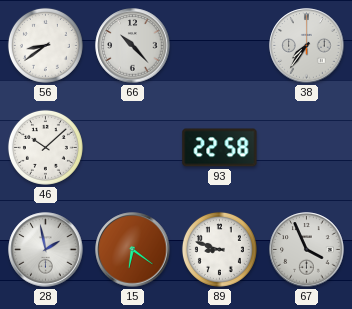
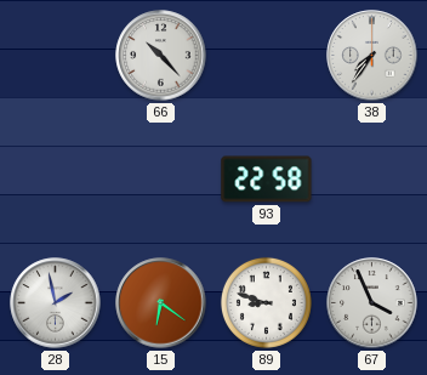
56: 8:39 -> none
46: 10:08 -> none
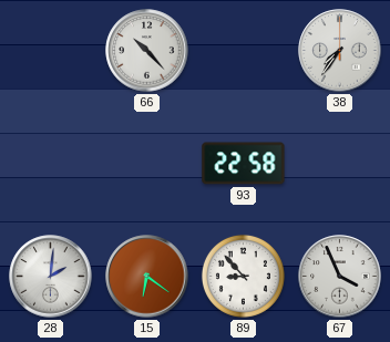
28: 1:58 -> 2:01
89: 8:48 -> 8:53
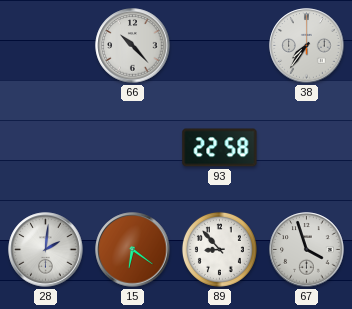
67: 3:56 -> 3:57
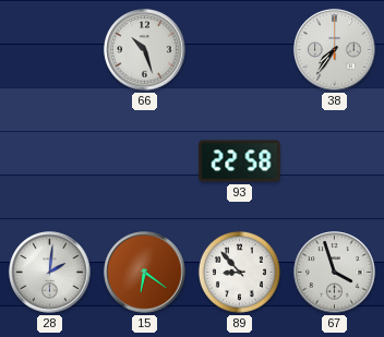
66: 10:23 -> 10:27
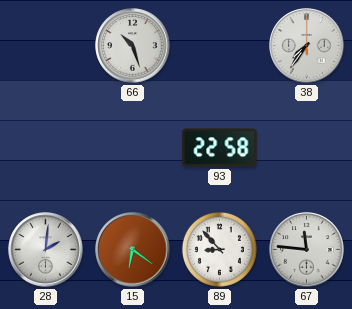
67: 3:57 -> 11:46
